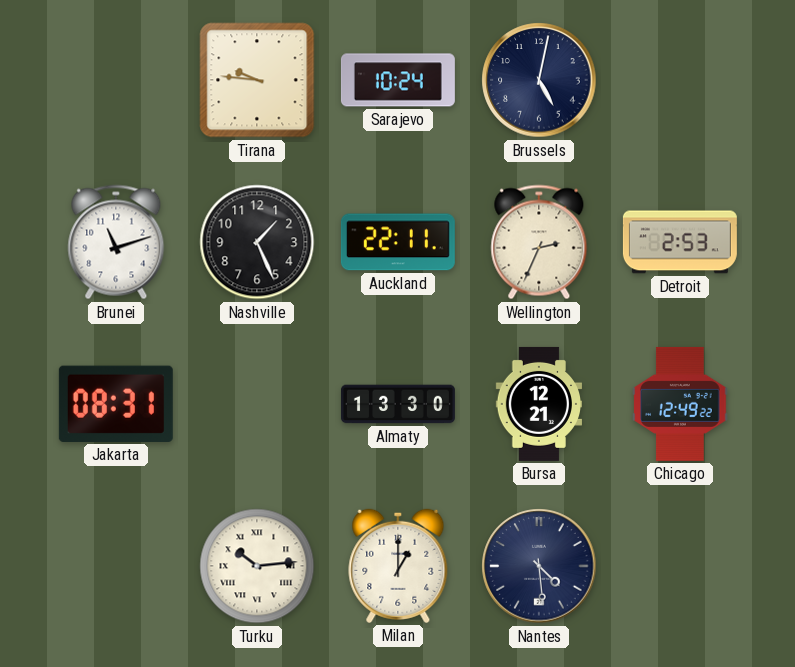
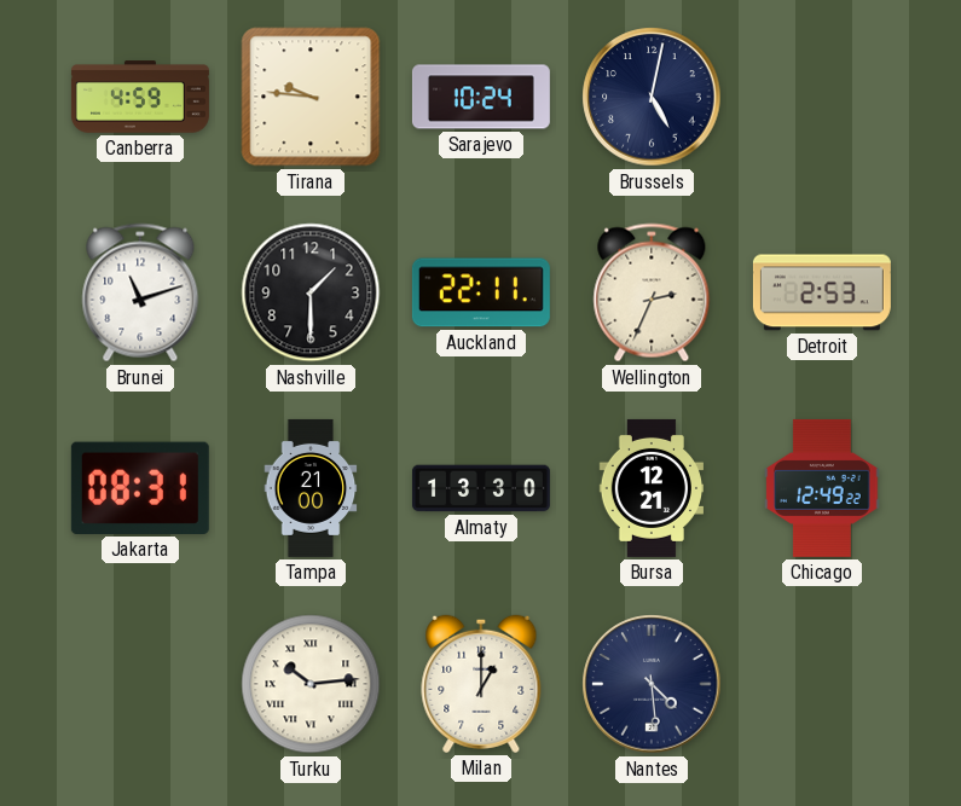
Canberra: none -> 4:59
Nashville: 1:26 -> 1:30
Tampa: none -> 21:00
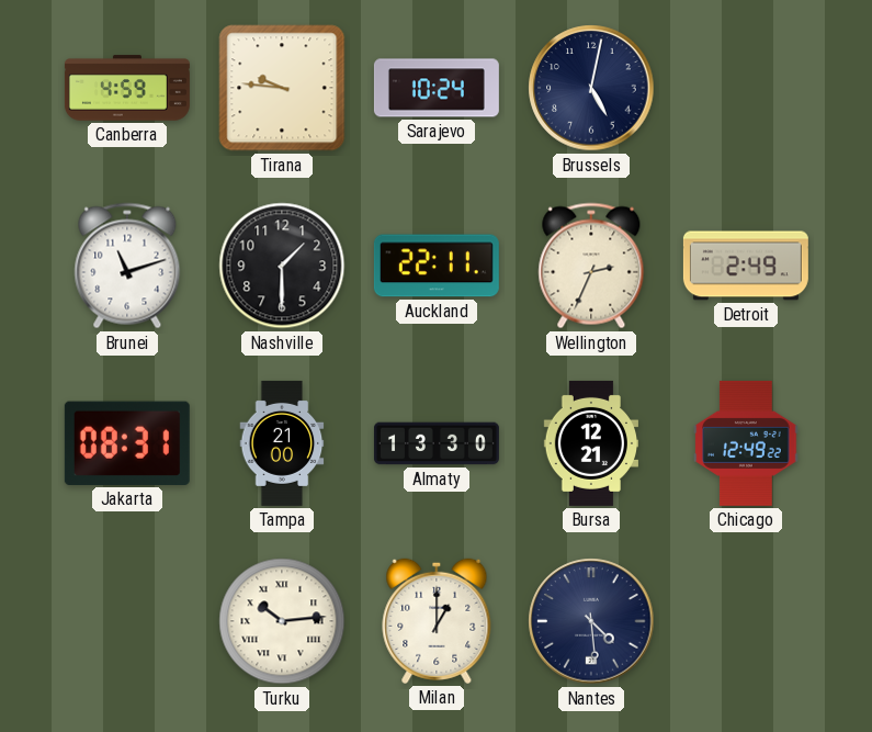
Detroit: 2:53 -> 2:49
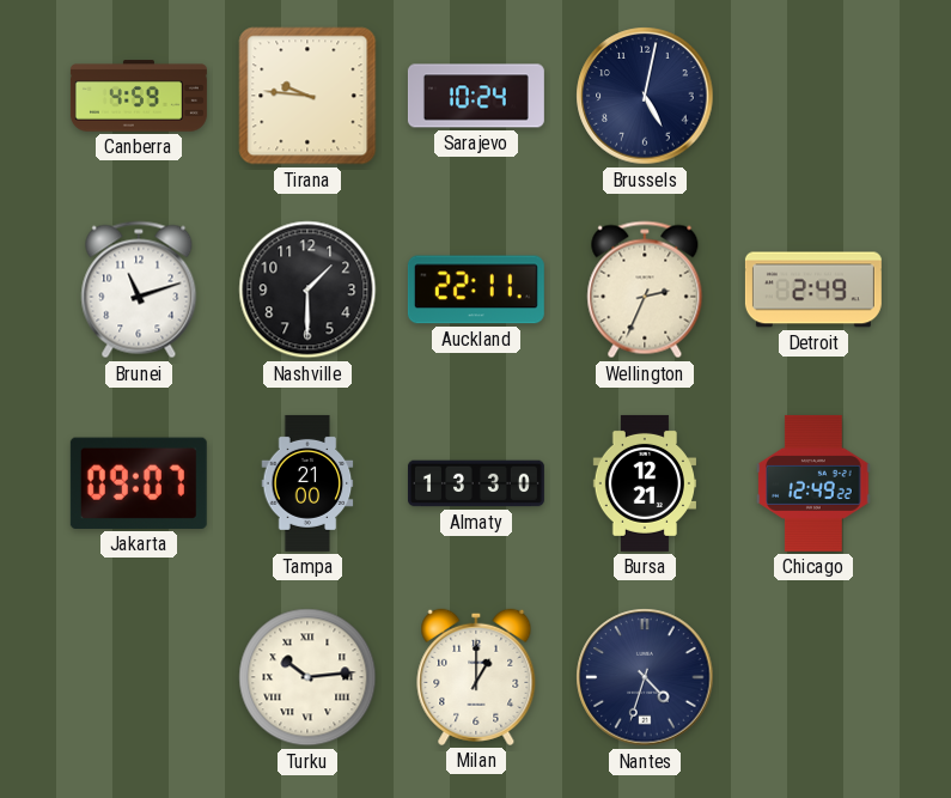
Jakarta: 08:31 -> 09:07
Nantes: 4:29 -> 4:33
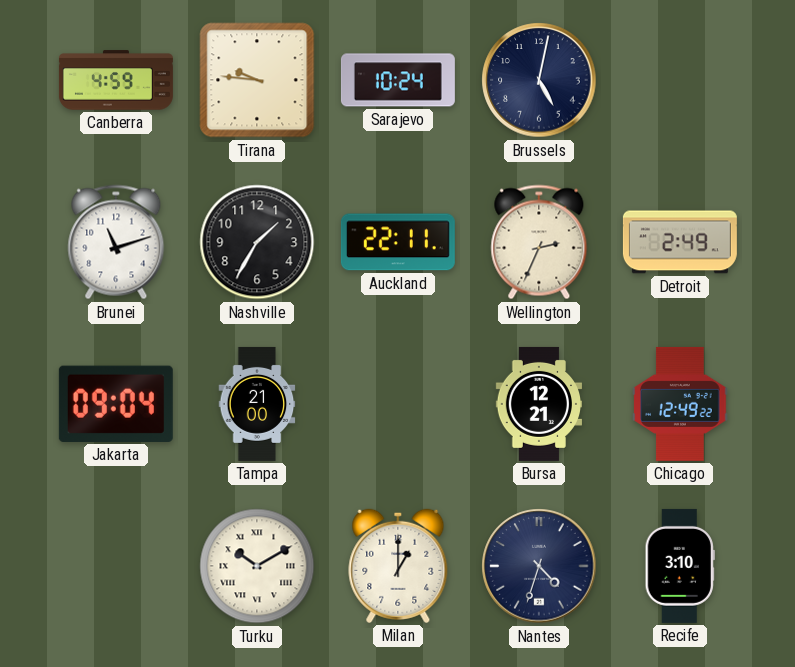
Nashville: 1:30 -> 1:35
Jakarta: 09:07 -> 09:04
Almaty: 13:30 -> none
Turku: 10:14 -> 10:10
Recife: none -> 3:10
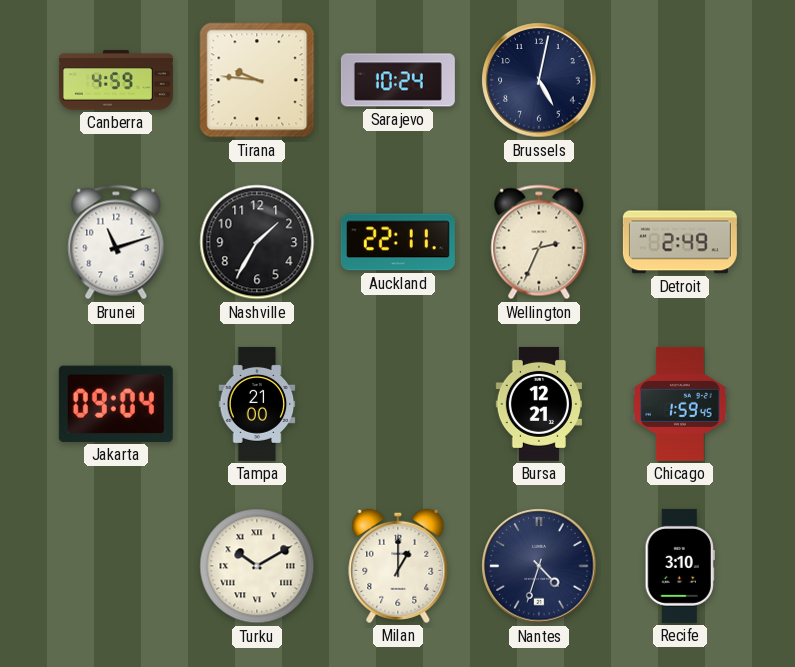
Chicago: 12:49 -> 1:59
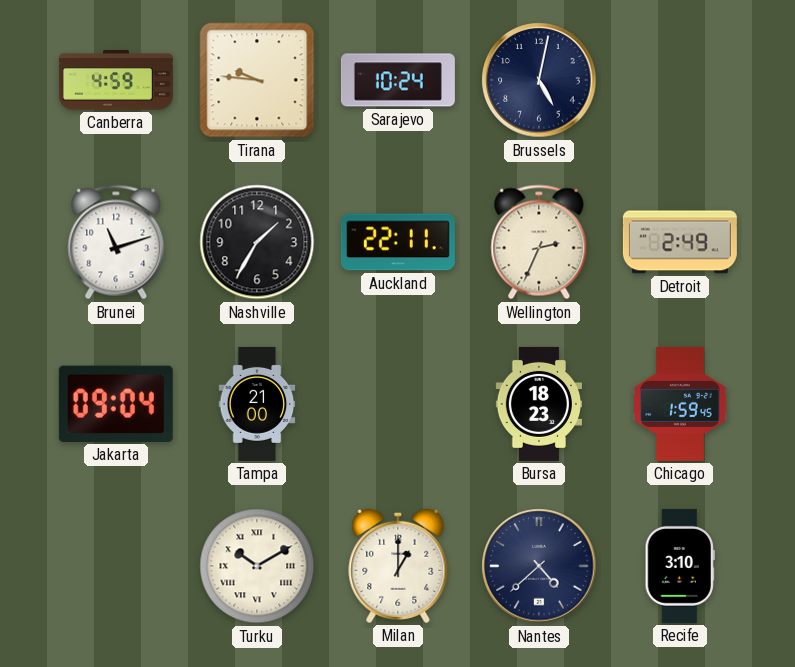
Bursa: 12:21 -> 18:23
Nantes: 4:33 -> 4:38
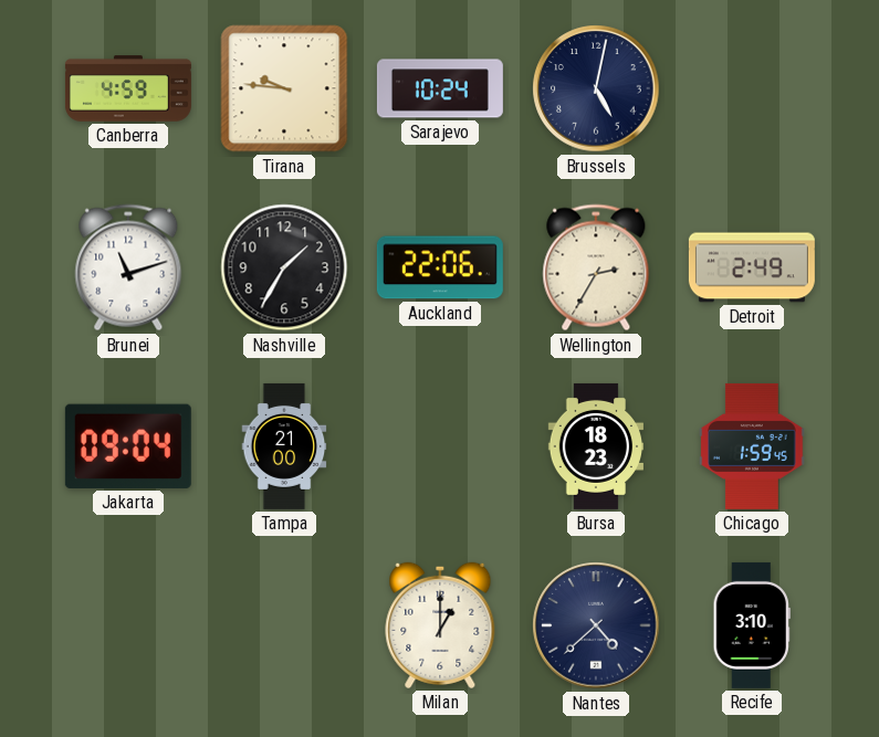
Auckland: 22:11 -> 22:06
Wellington: 2:34 -> 2:35
Turku: 10:10 -> none
